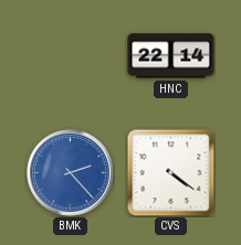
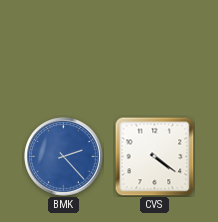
HNC: 22:14 -> none
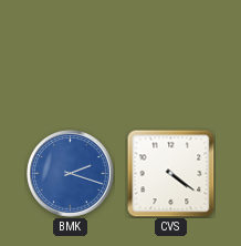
BMK: 2:23 -> 2:18
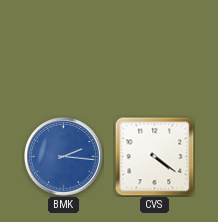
BMK: 2:18 -> 2:16
